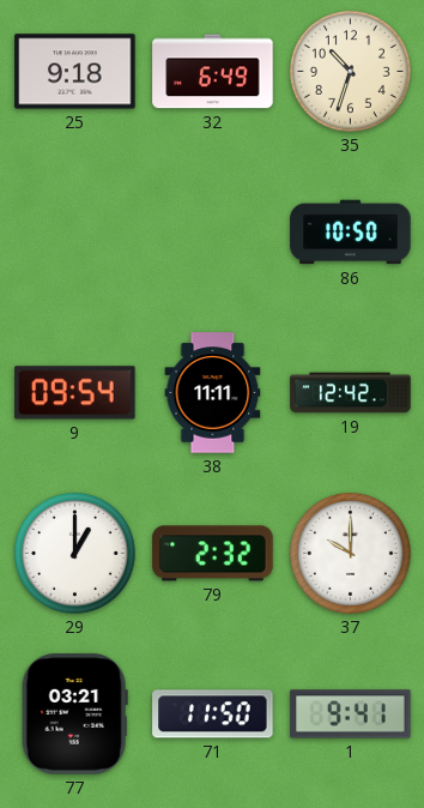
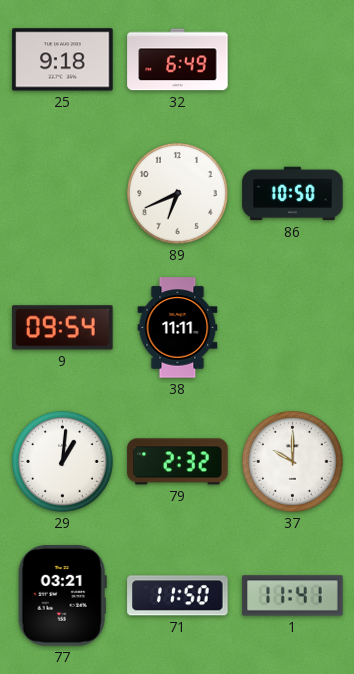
35: 10:33 -> none
89: none -> 6:41
19: 12:42 -> none
29: 1:00 -> 1:01
1: 9:41 -> 11:41
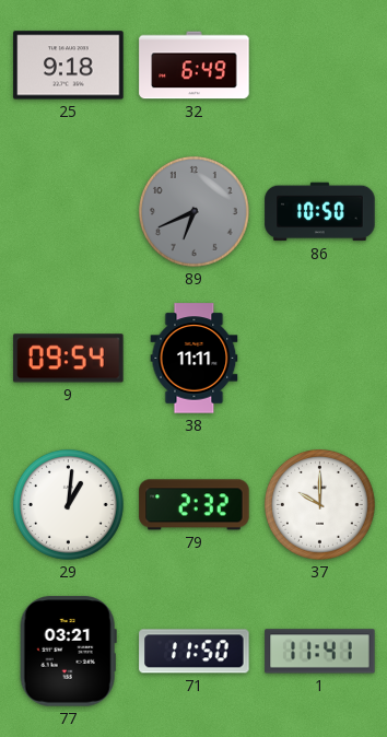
89 dial: white -> grey
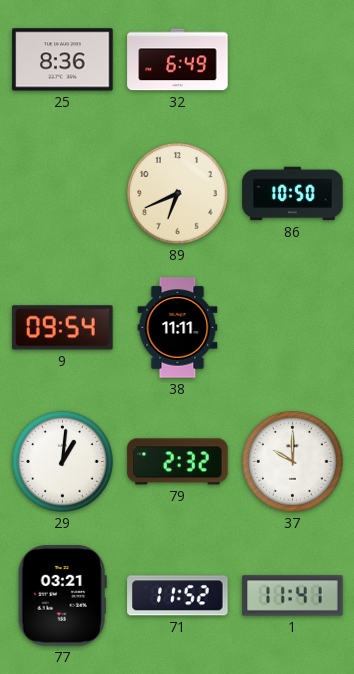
25: 9:18 -> 8:36
89 dial: grey -> cream
71: 11:50 -> 11:52
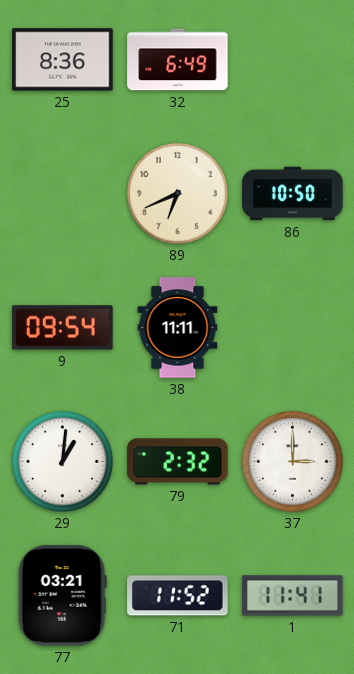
37: 10:00 -> 3:00
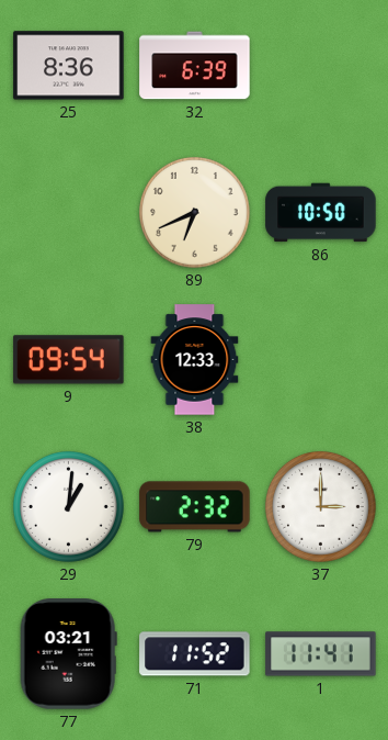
32: 6:49 -> 6:39
38: 11:11 -> 12:33
